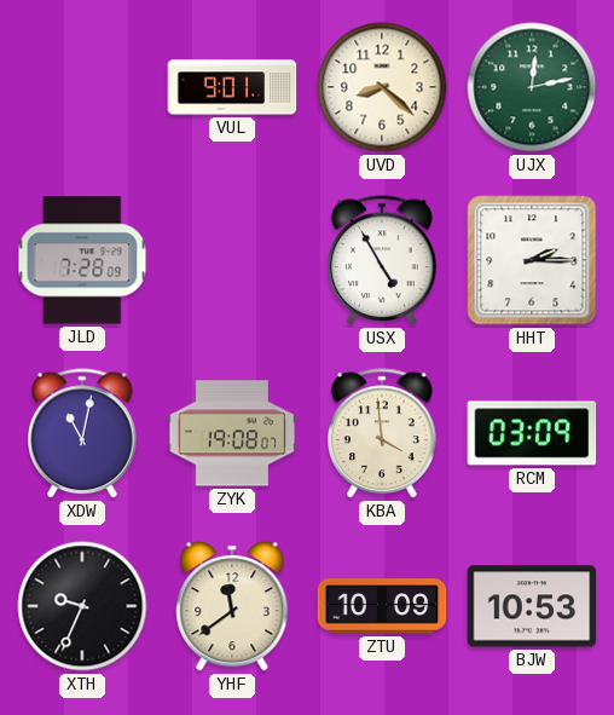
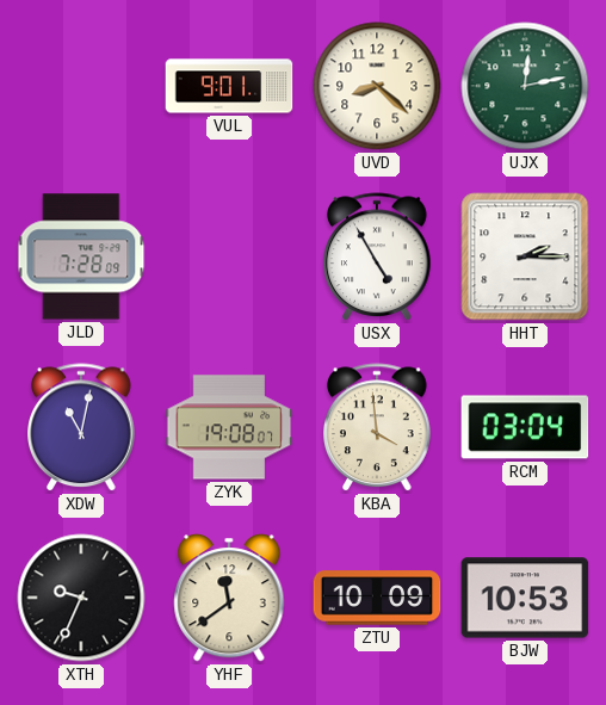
RCM: 03:09 -> 03:04
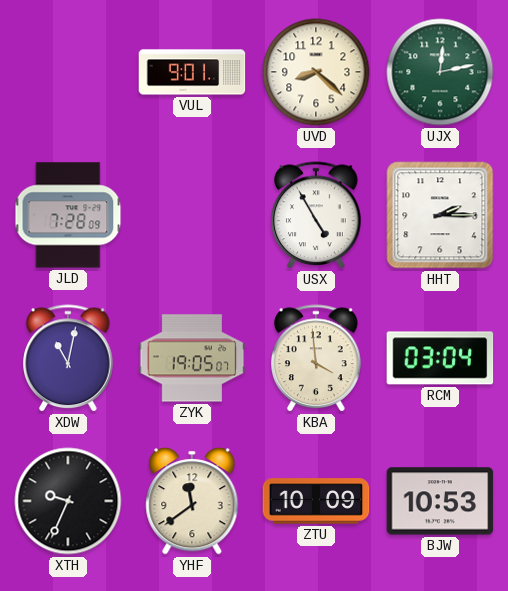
ZYK: 19:08 -> 19:05
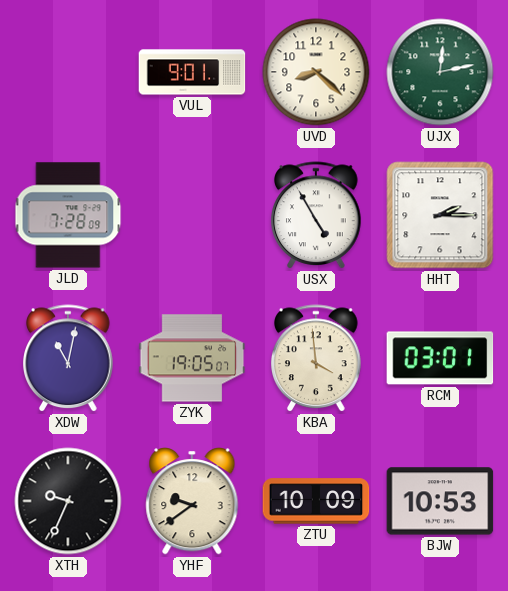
RCM: 03:04 -> 03:01
YHF: 11:39 -> 9:39
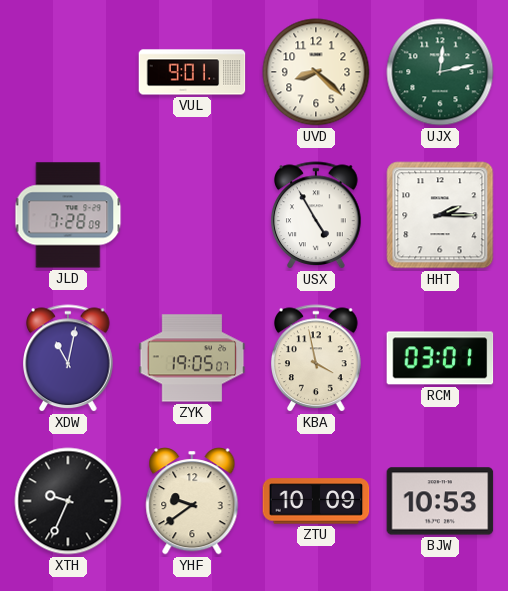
KBA: 3:59 -> 3:58
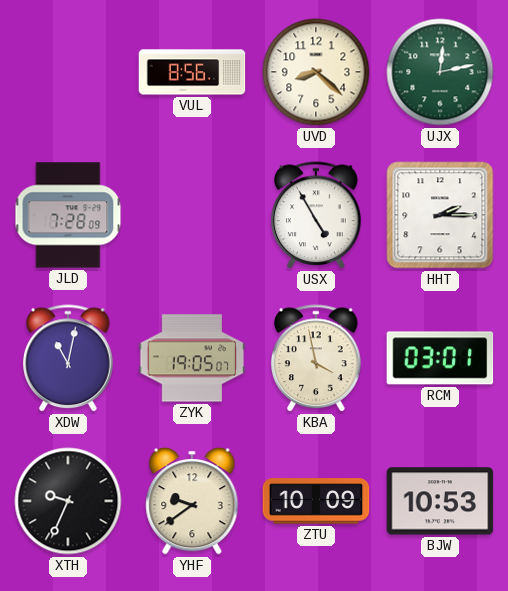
VUL: 9:01 -> 8:56
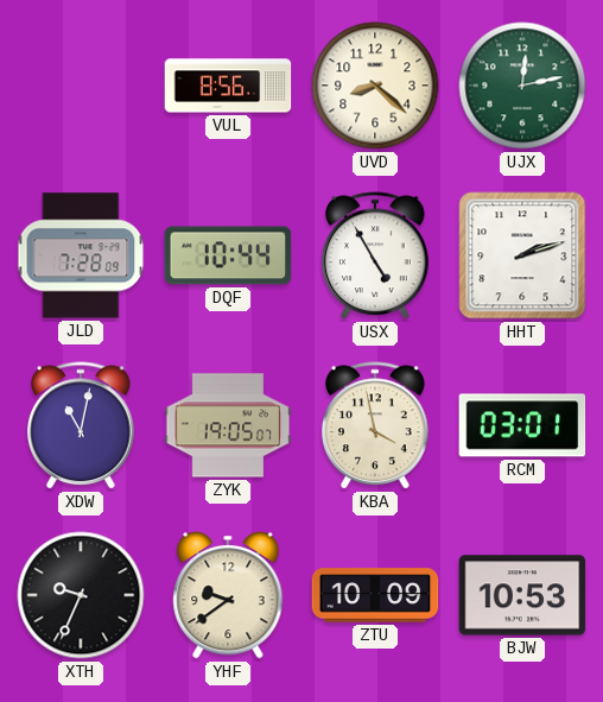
DQF: none -> 10:44
HHT: 2:15 -> 2:12
